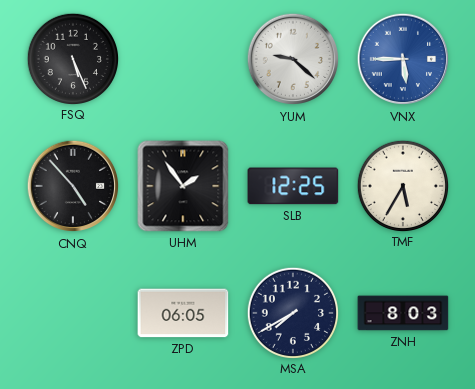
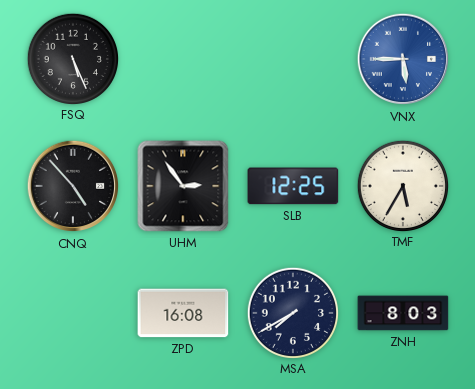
YUM: 9:22 -> none
UHM: 1:54 -> 2:54
ZPD: 06:05 -> 16:08
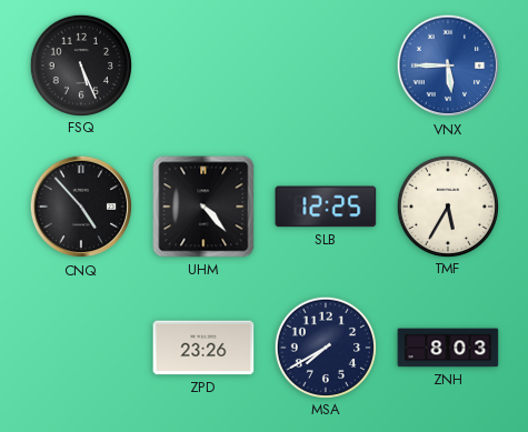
UHM: 2:54 -> 4:23
ZPD: 16:08 -> 23:26
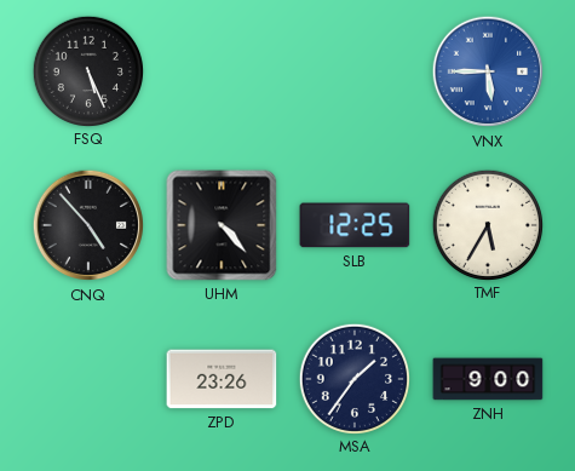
MSA: 7:40 -> 1:36
ZNH: 8:03 -> 9:00
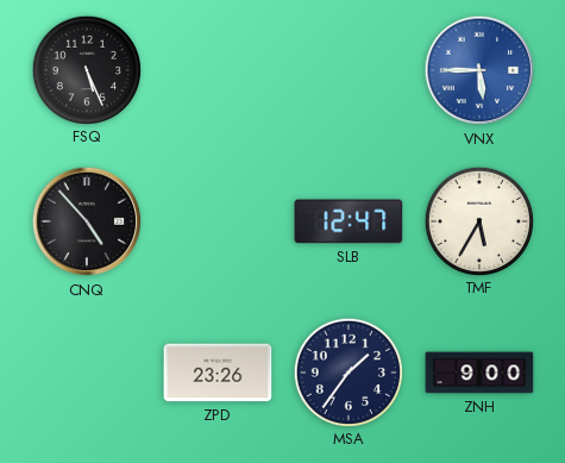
UHM: 4:23 -> none
SLB: 12:25 -> 12:47
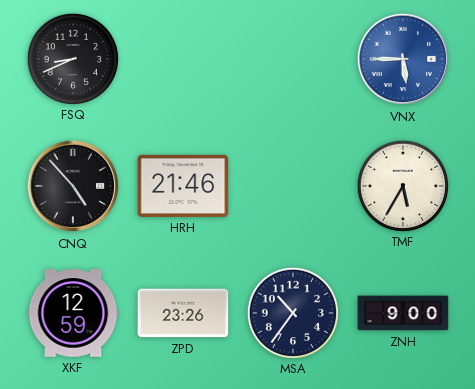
FSQ: 5:26 -> 8:41
HRH: none -> 21:46
SLB: 12:47 -> none
XKF: none -> 12:59
MSA: 1:36 -> 10:36
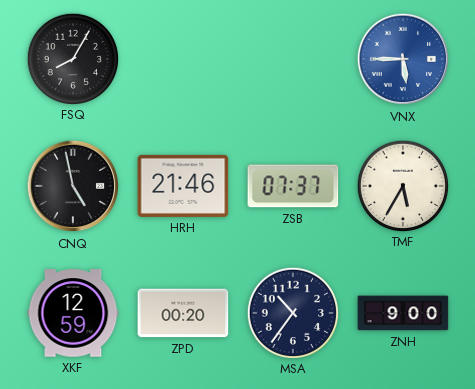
FSQ: 8:41 -> 8:05
CNQ: 4:53 -> 4:58
ZSB: none -> 07:37
ZPD: 23:26 -> 00:20
